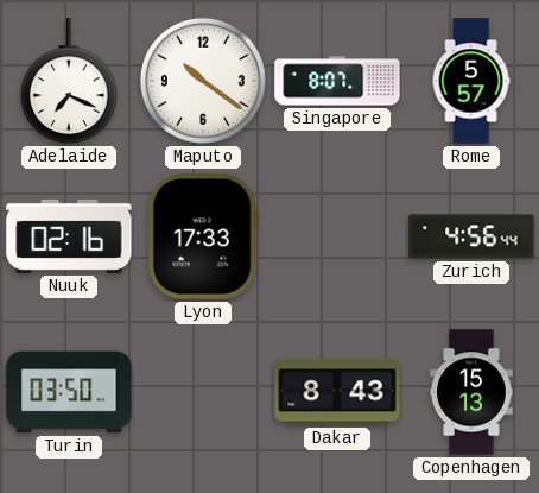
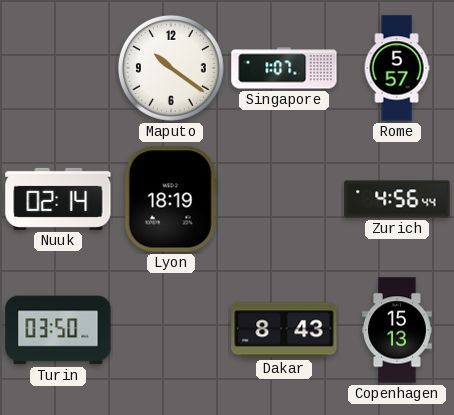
Adelaide: 7:19 -> none
Singapore: 8:07 -> 1:07
Nuuk: 02:16 -> 02:14
Lyon: 17:33 -> 18:19
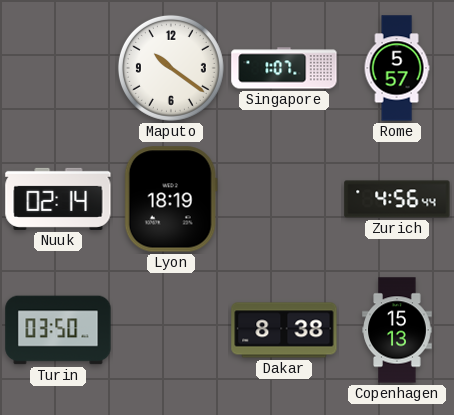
Dakar: 8:43 -> 8:38
